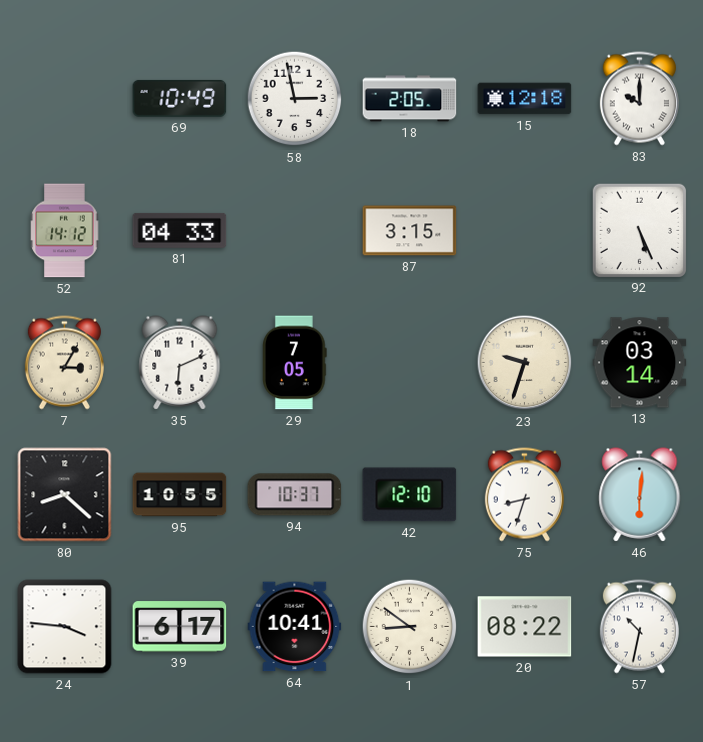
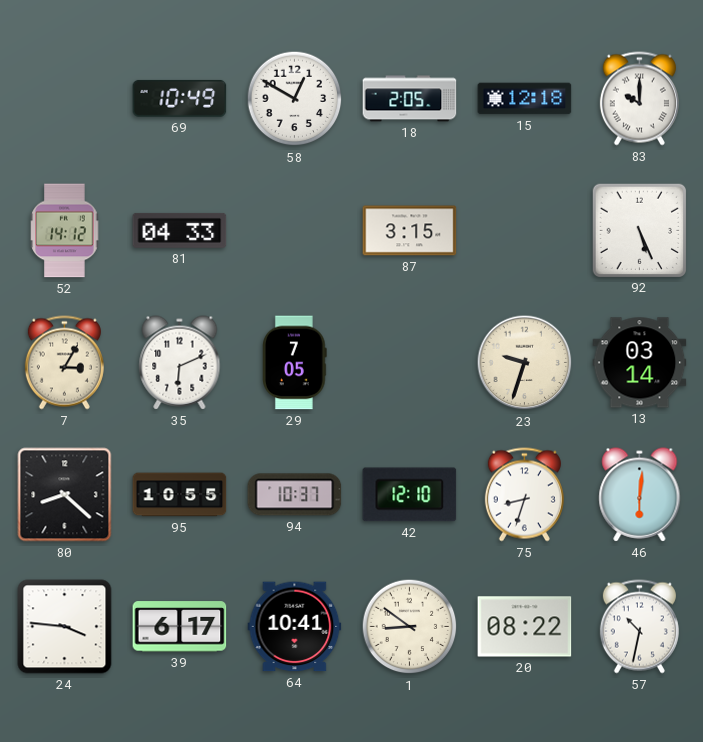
58: 2:58 -> 12:50
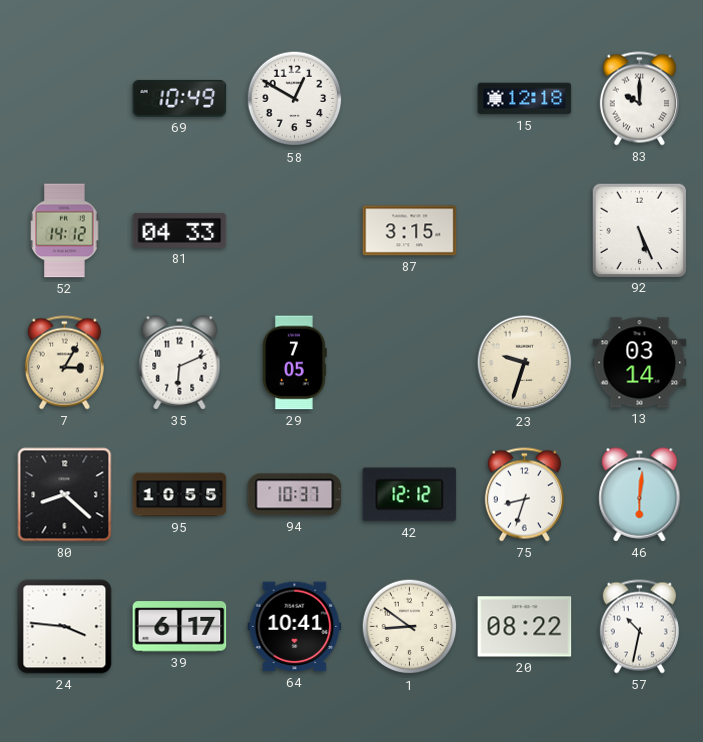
18: 2:05 -> none
42: 12:10 -> 12:12
